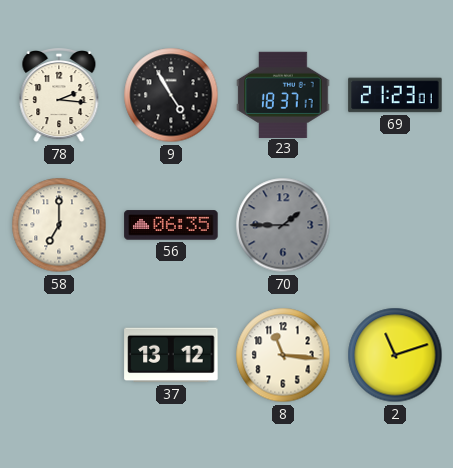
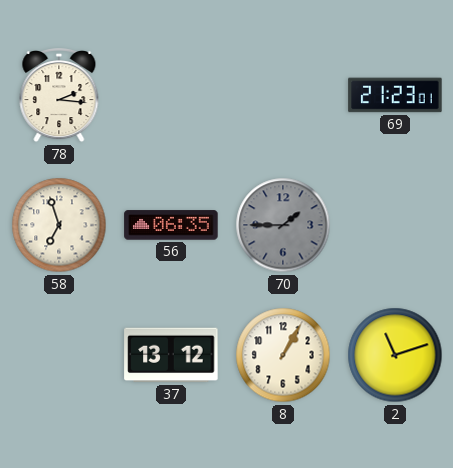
9: 4:55 -> none
23: 18:37 -> none
58: 7:00 -> 6:57
8: 11:16 -> 1:05
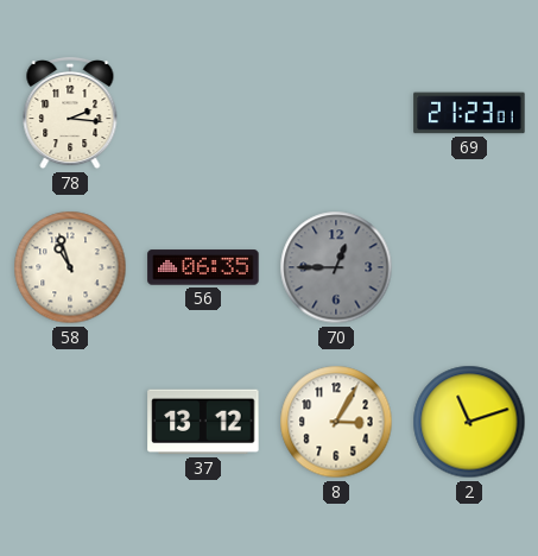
58: 6:57 -> 10:57
70: 1:45 -> 12:45
8: 1:05 -> 3:05
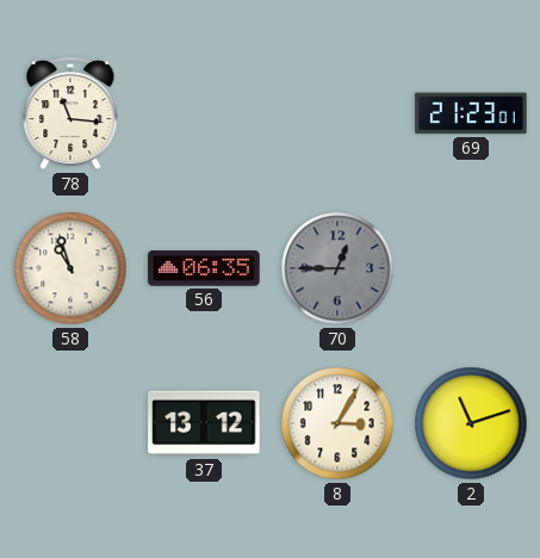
78: 2:16 -> 11:16
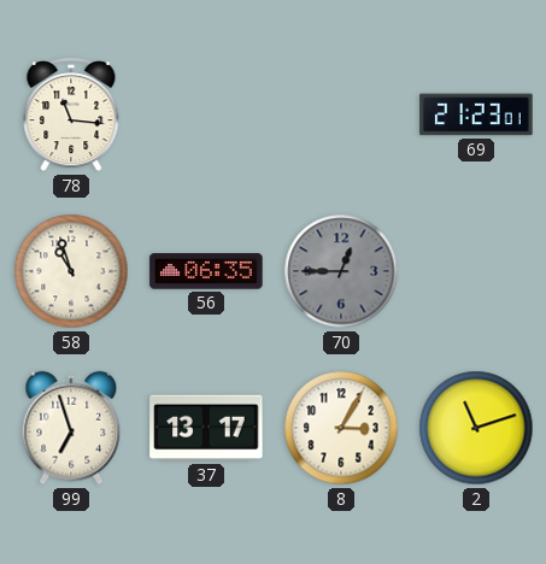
99: none -> 6:57
37: 13:12 -> 13:17
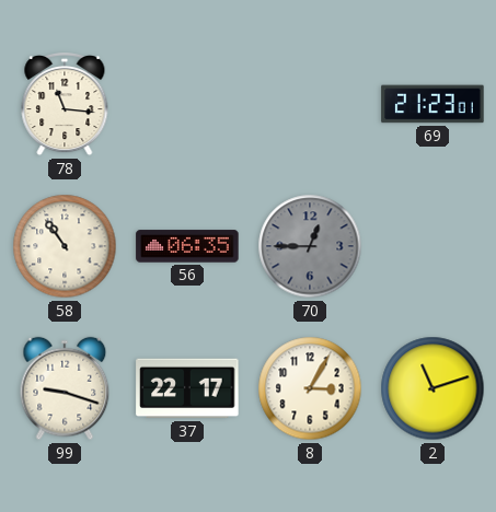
58: 10:57 -> 10:54
99: 6:57 -> 9:18
37: 13:17 -> 22:17
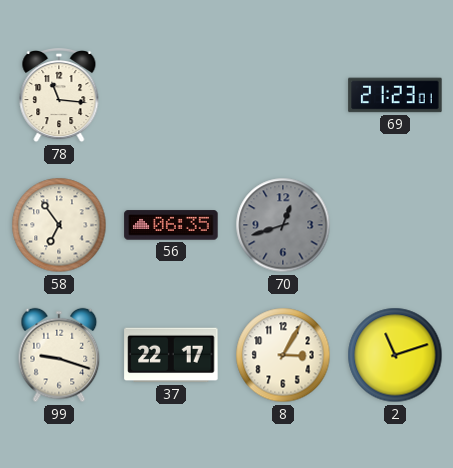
58: 10:54 -> 6:54
70: 12:45 -> 12:42
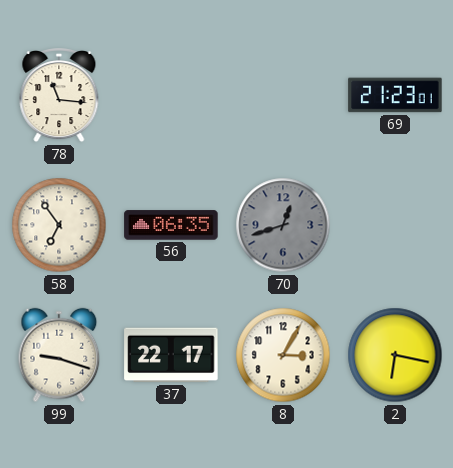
2: 11:12 -> 6:17
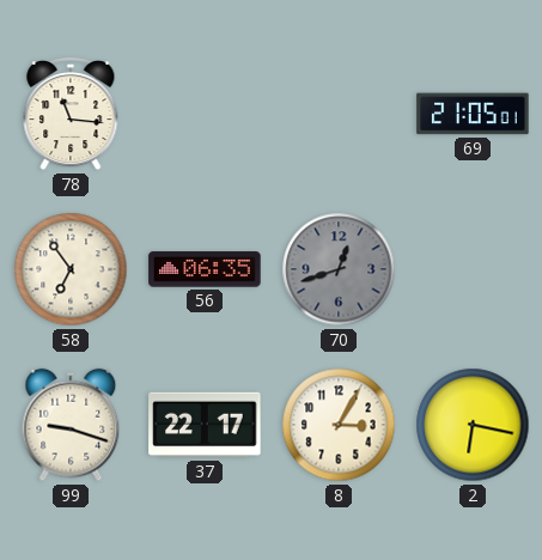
69: 21:23 -> 21:05
